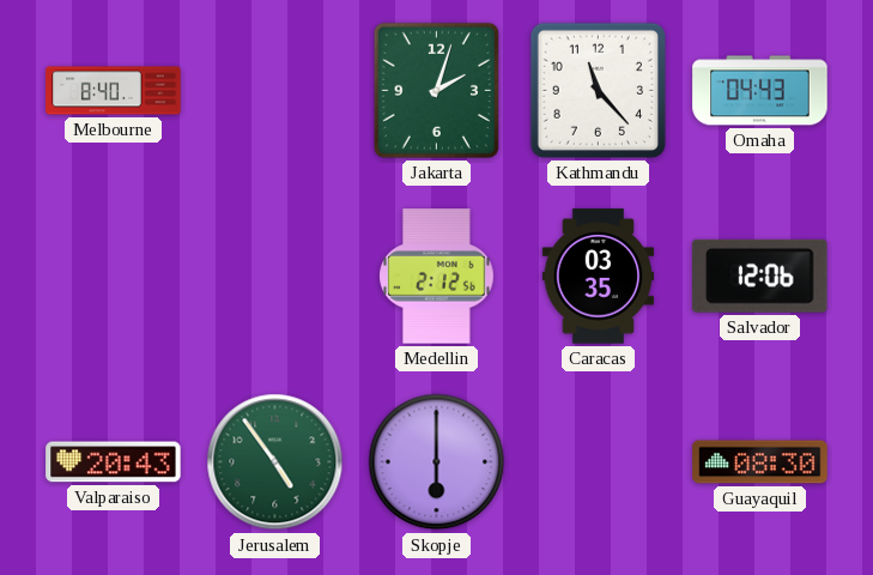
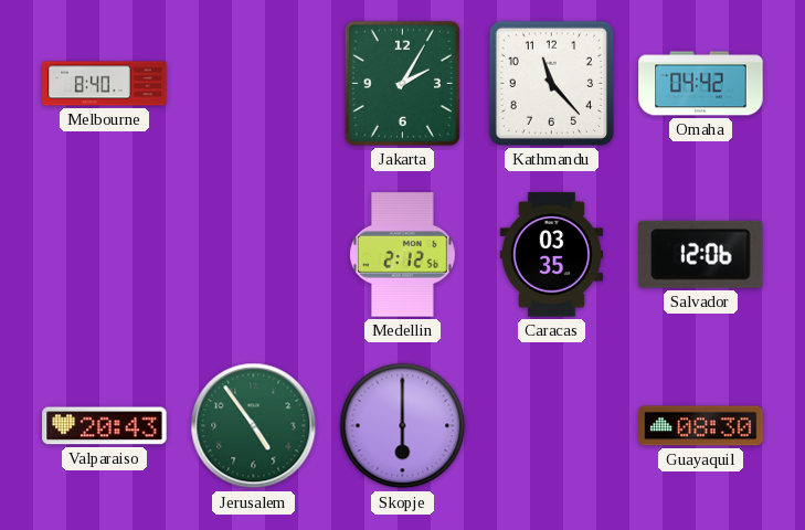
Jakarta: 2:03 -> 2:05
Omaha: 04:43 -> 04:42
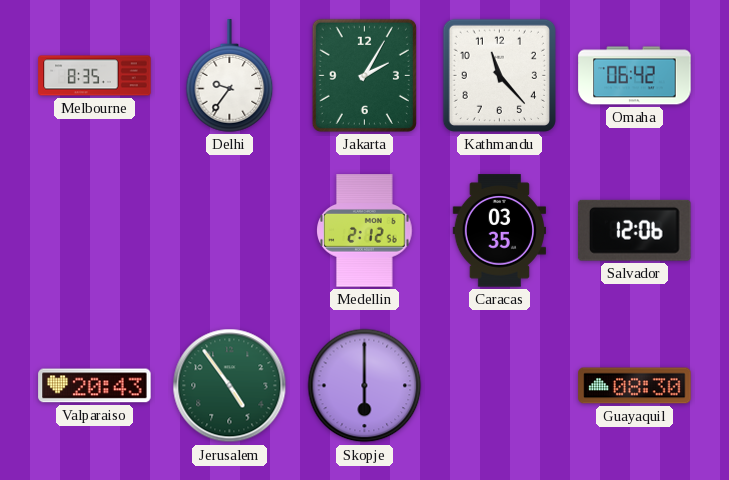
Melbourne: 8:40 -> 8:35
Delhi: none -> 9:36
Omaha: 04:42 -> 06:42
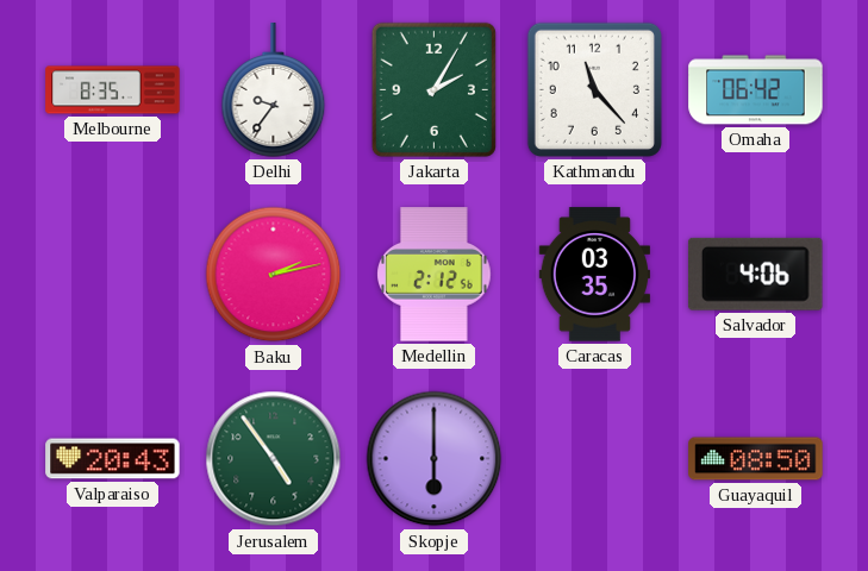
Baku: none -> 2:13
Salvador: 12:06 -> 4:06
Guayaquil: 08:30 -> 08:50
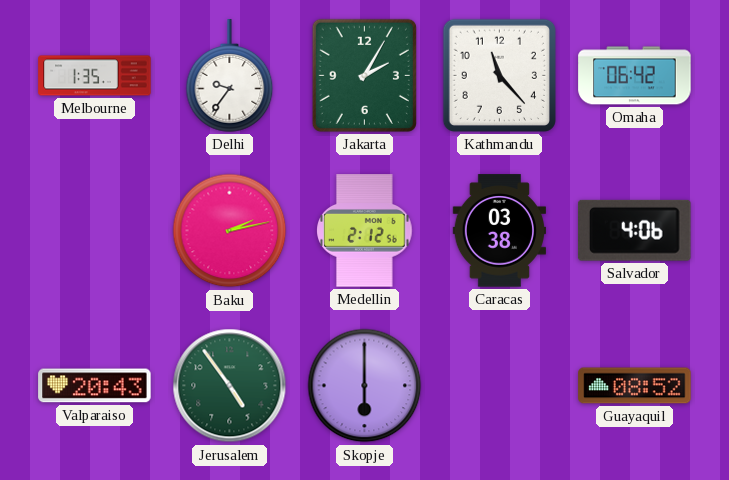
Melbourne: 8:35 -> 1:35
Caracas: 03:35 -> 03:38
Guayaquil: 08:50 -> 08:52
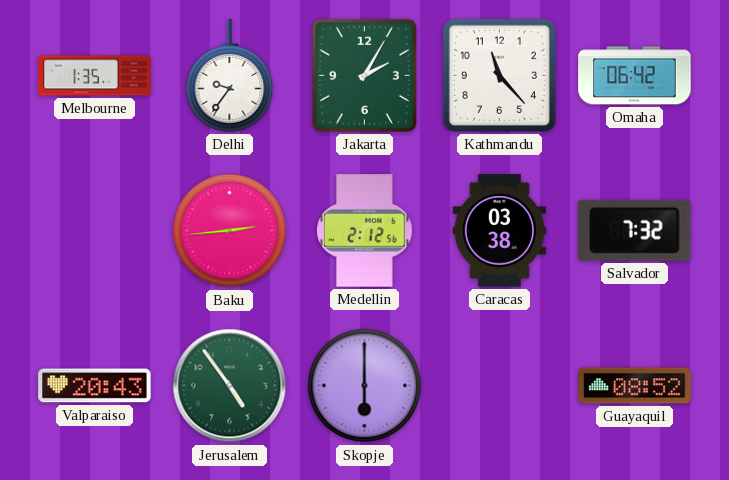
Baku: 2:13 -> 2:44
Salvador: 4:06 -> 7:32
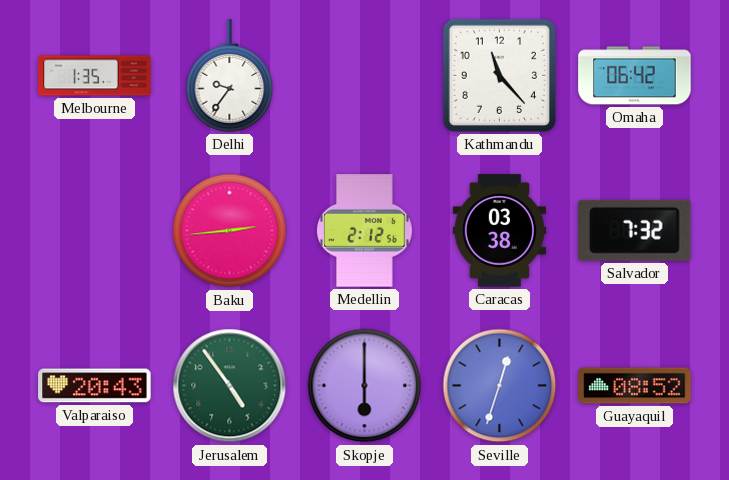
Jakarta: 2:05 -> none
Seville: none -> 12:33
